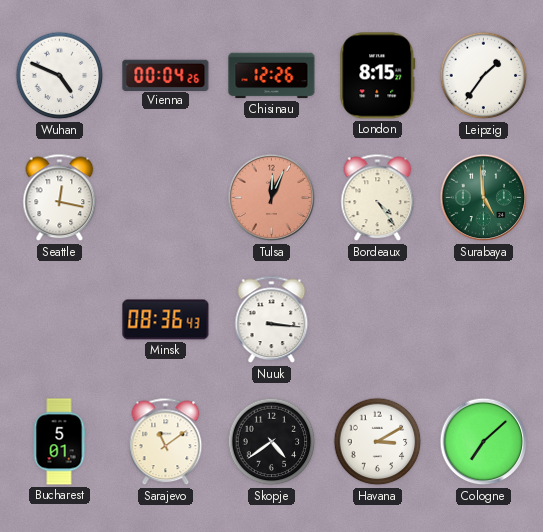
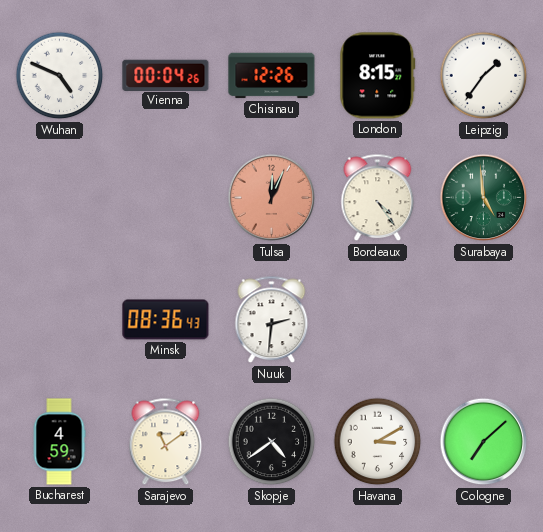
Seattle: 12:17 -> none
Nuuk: 3:16 -> 2:31
Bucharest: 5:01 -> 4:59
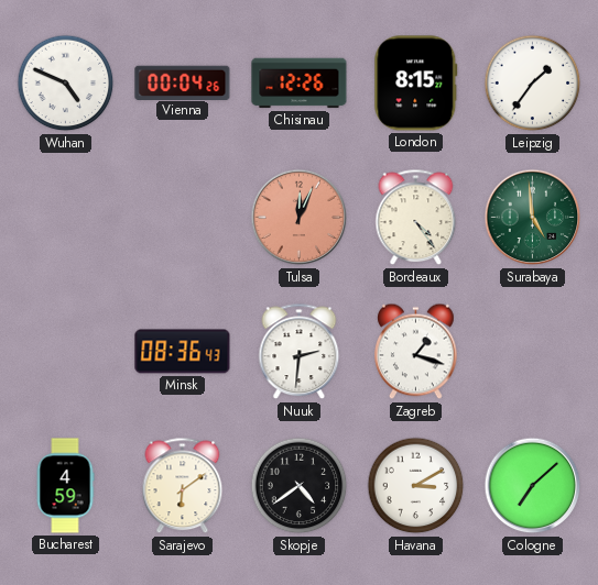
Zagreb: none -> 1:18
Sarajevo: 11:09 -> 6:09
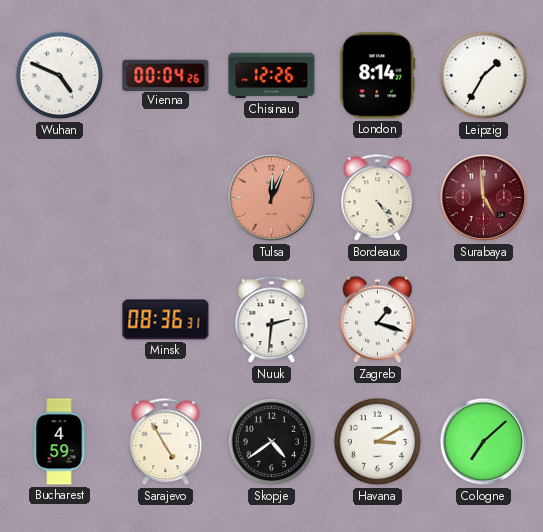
London: 8:15 -> 8:14
Leipzig: 1:36 -> 1:35
Surabaya dial: green -> burgundy
Minsk: 08:36:43 -> 08:36:31
Sarajevo: 6:09 -> 4:55
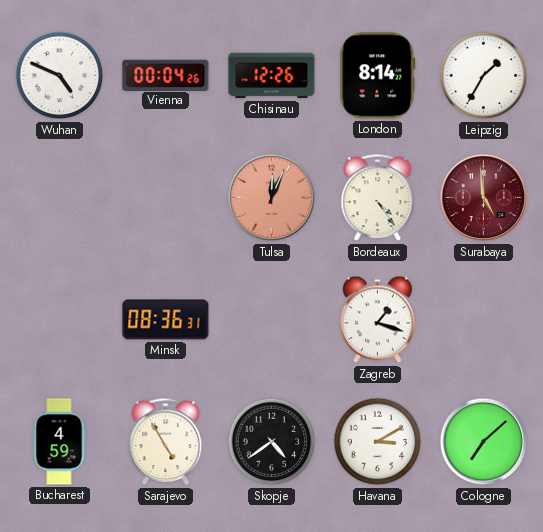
Nuuk: 2:31 -> none
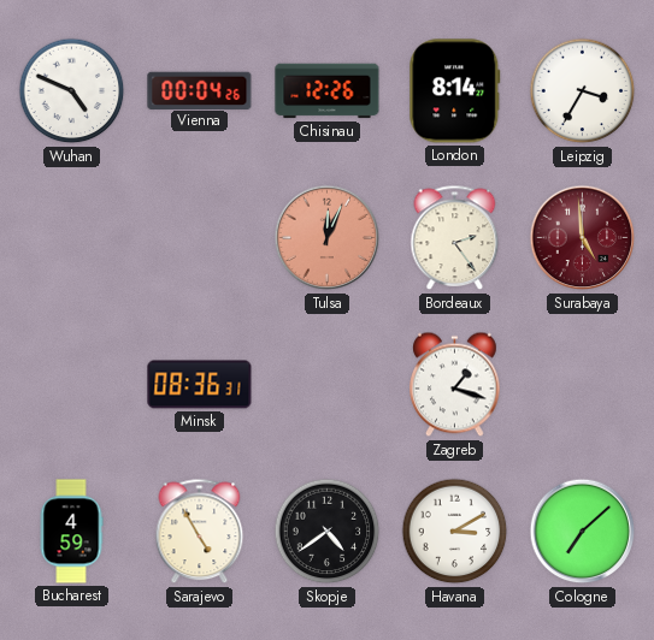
Leipzig: 1:35 -> 3:35
Bordeaux: 4:24 -> 2:24
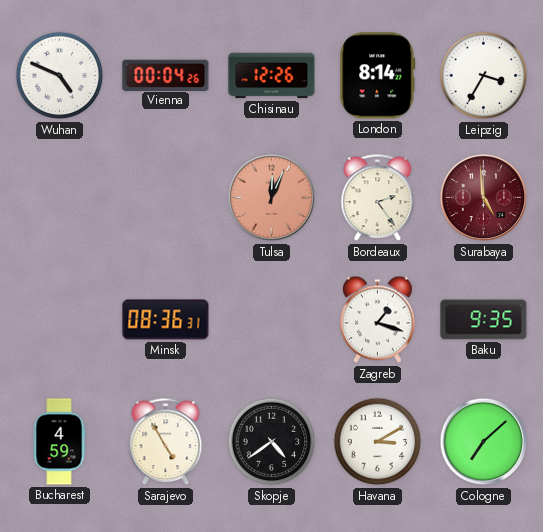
Baku: none -> 9:35
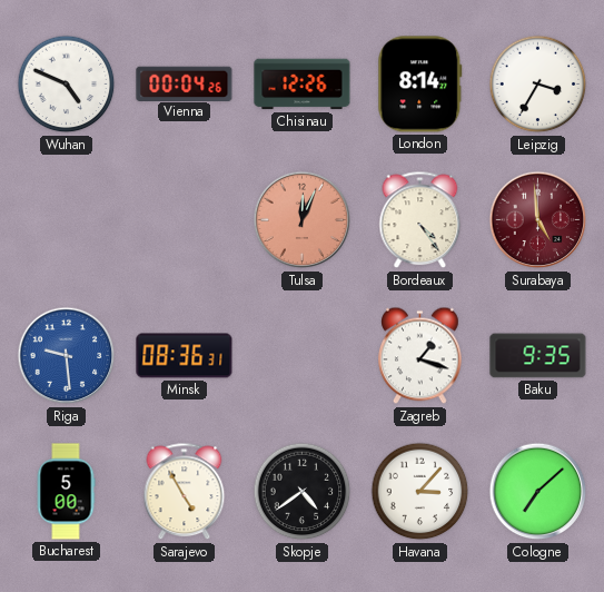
Bordeaux: 2:24 -> 4:24
Riga: none -> 9:29
Bucharest: 4:59 -> 5:00
Havana: 3:10 -> 3:07
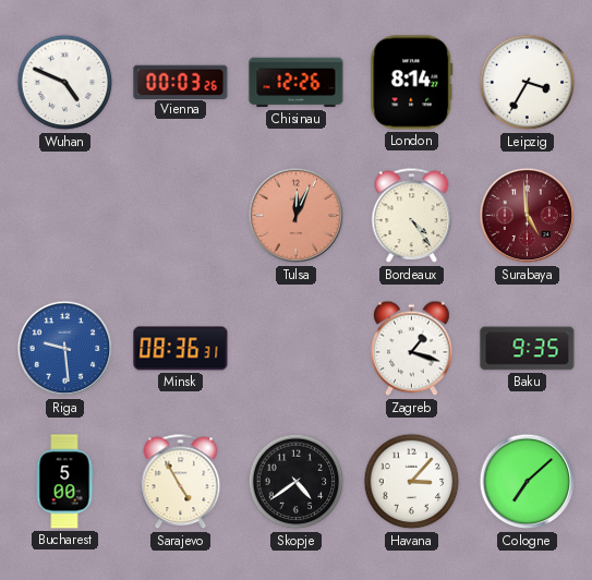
Vienna: 00:04 -> 00:03
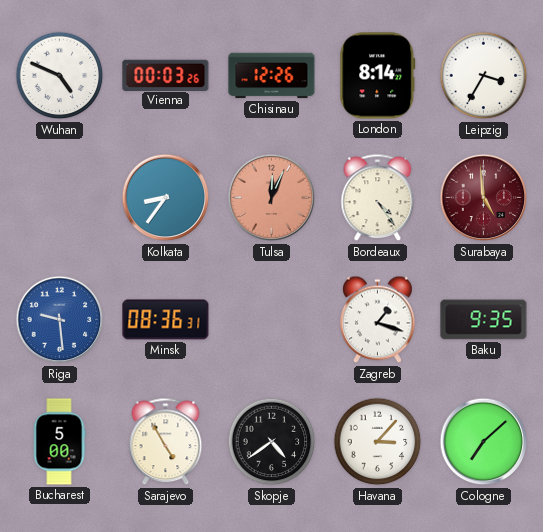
Kolkata: none -> 8:36
